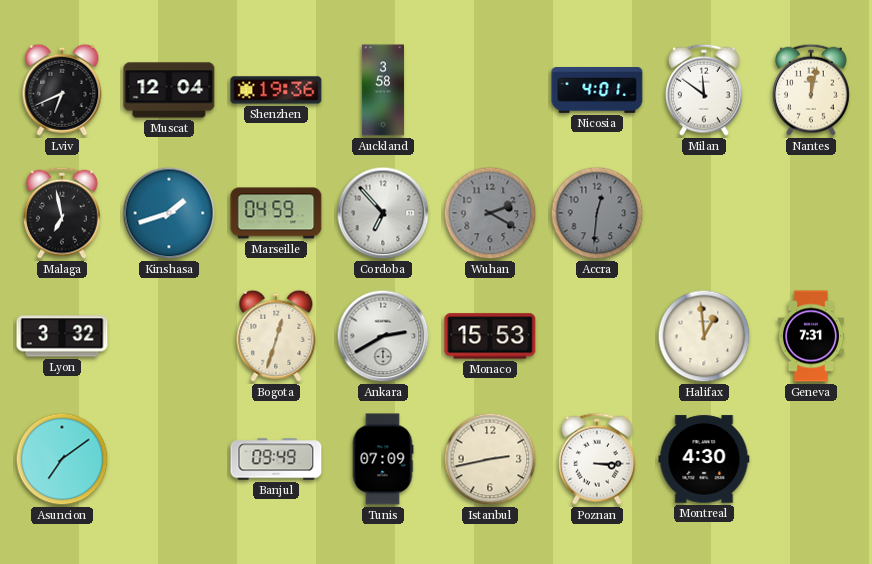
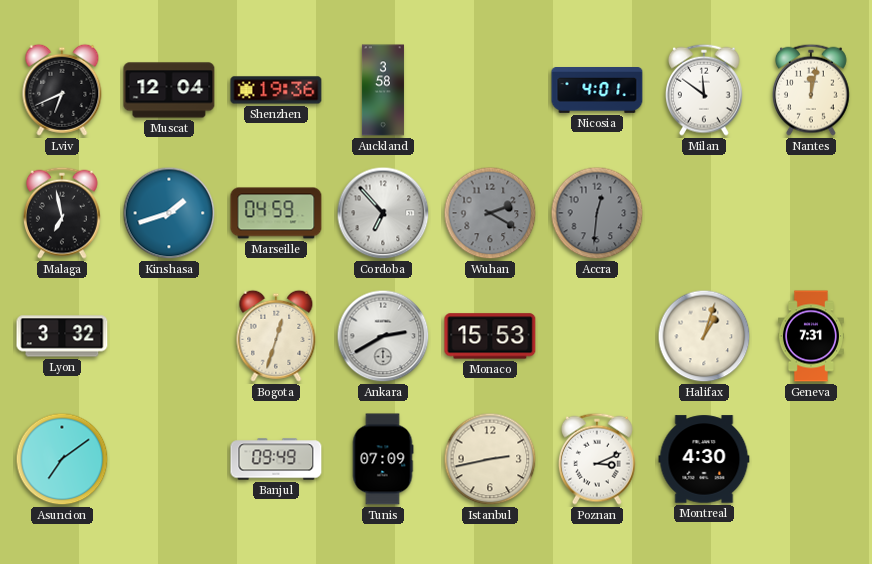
Halifax: 12:59 -> 1:03
Poznan: 3:15 -> 3:11
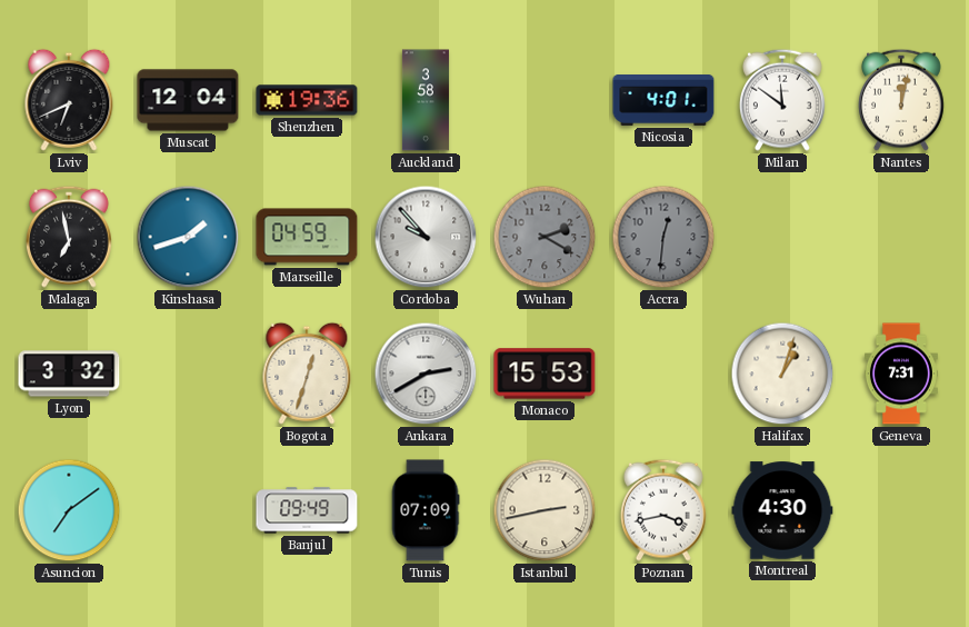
Cordoba: 6:53 -> 9:53
Poznan: 3:11 -> 3:43
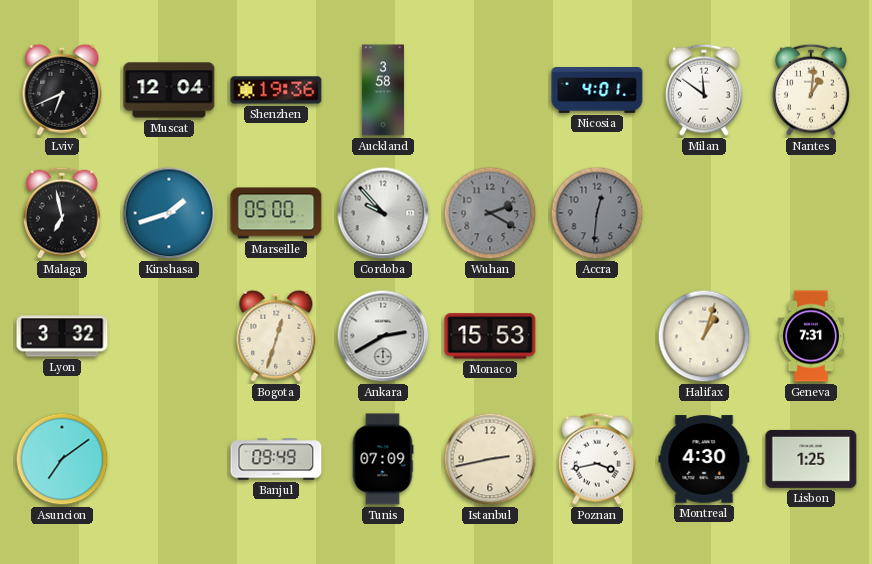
Nantes: 12:02 -> 1:01
Marseille: 04:59 -> 05:00
Lisbon: none -> 1:25
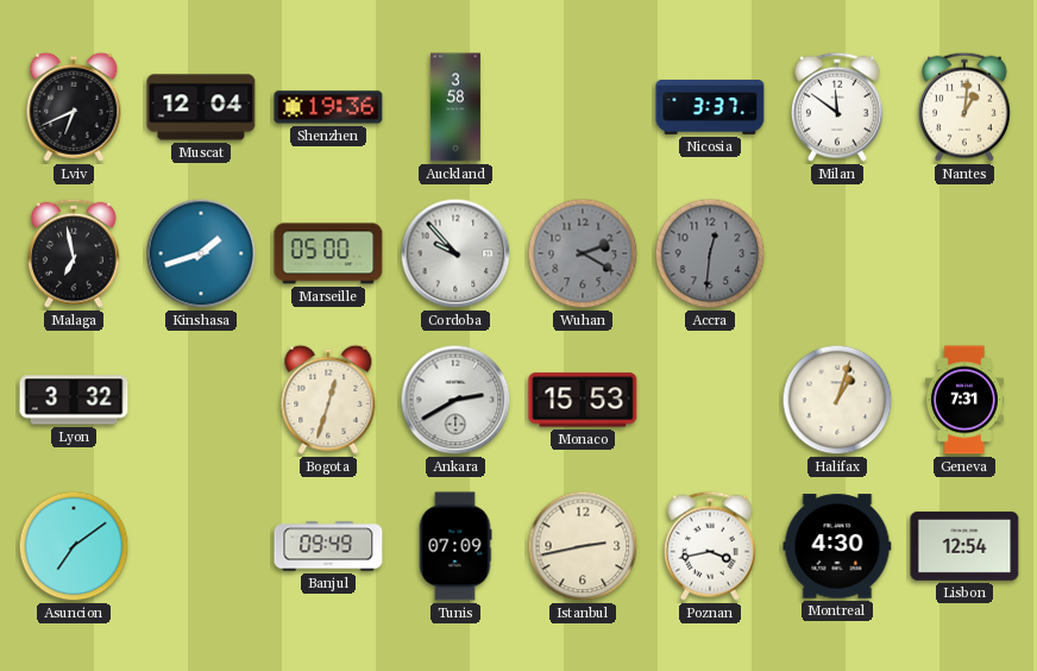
Nicosia: 4:01 -> 3:37
Lisbon: 1:25 -> 12:54
